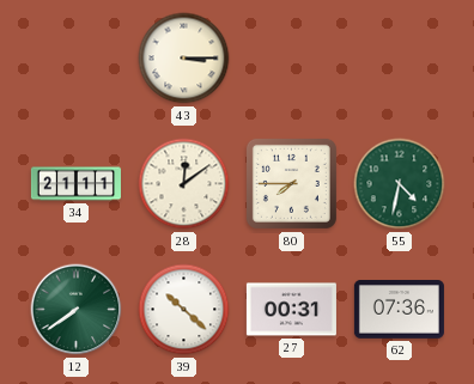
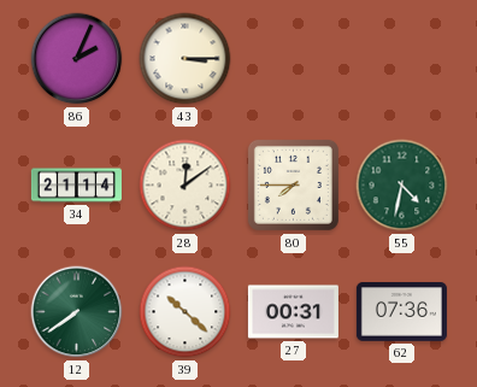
86: none -> 2:04
34: 21:11 -> 21:14
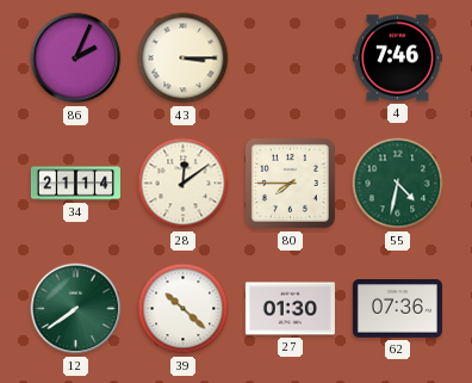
4: none -> 7:46
27: 00:31 -> 01:30
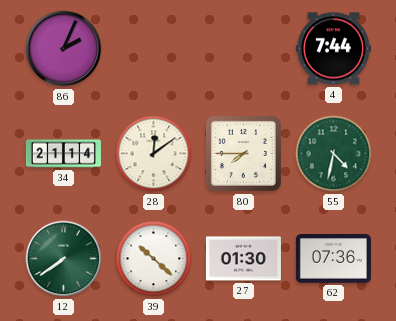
43: 3:15 -> none
4: 7:46 -> 7:44
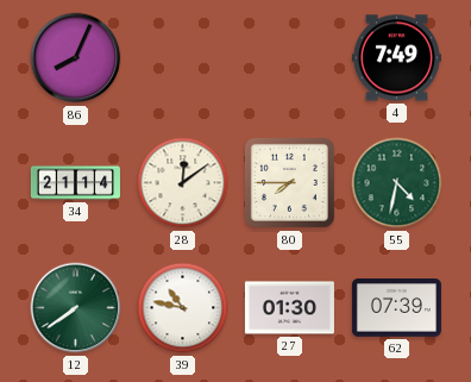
86: 2:04 -> 8:04
4: 7:44 -> 7:49
39: 10:22 -> 10:47
62: 07:36 -> 07:39
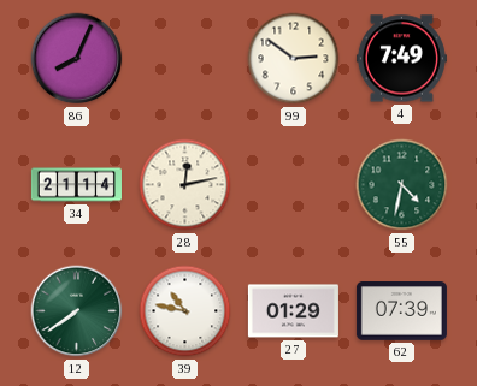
99: none -> 2:51
28: 12:09 -> 12:13
80: 7:45 -> none
27: 01:30 -> 01:29
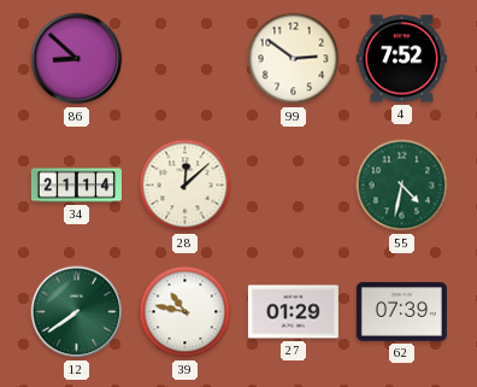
86: 8:04 -> 8:52
4: 7:49 -> 7:52
28: 12:13 -> 12:08
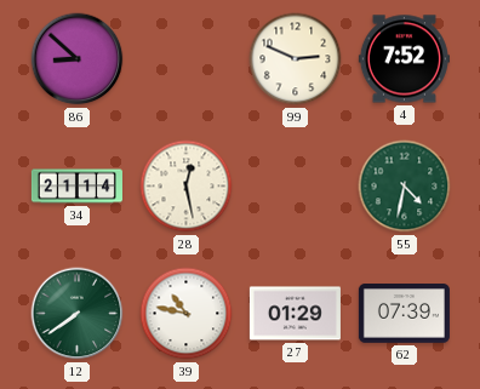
99: 2:51 -> 2:49
28: 12:08 -> 12:28
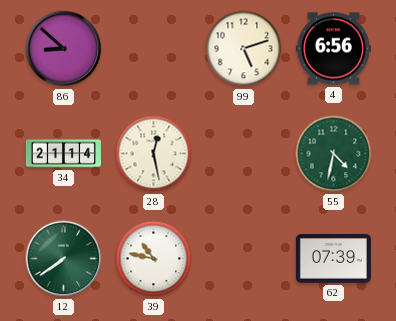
99: 2:49 -> 5:12
4: 7:52 -> 6:56
27: 01:29 -> none
